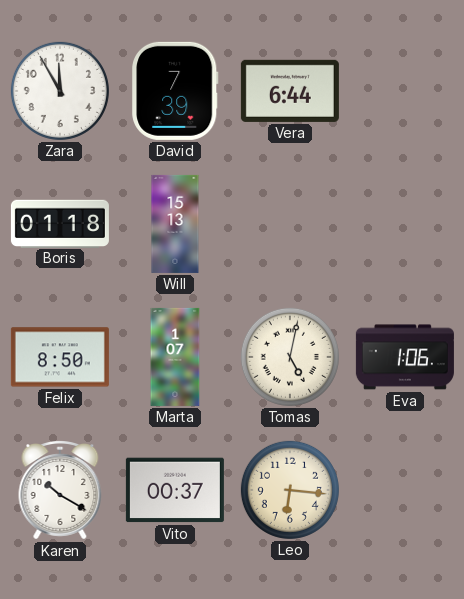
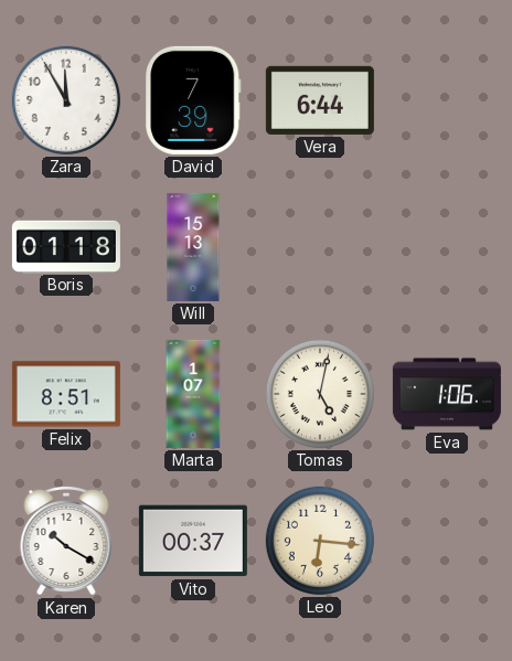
Felix: 8:50 -> 8:51
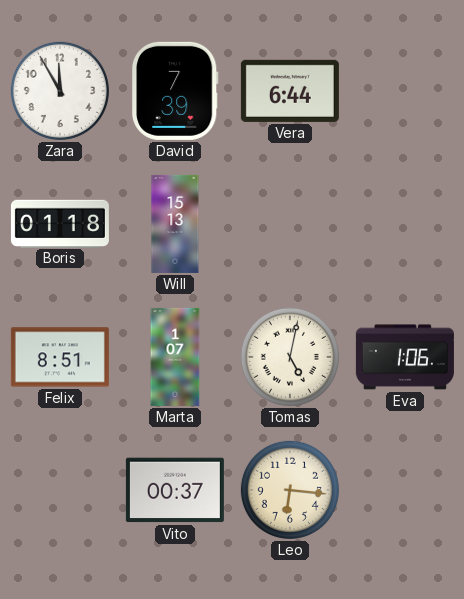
Karen: 10:20 -> none
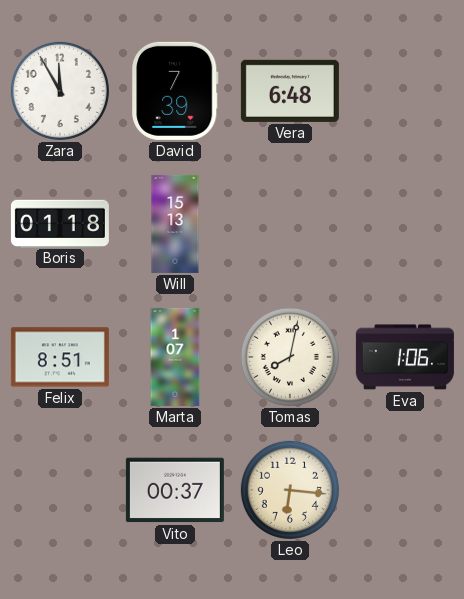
Vera: 6:44 -> 6:48
Tomas: 5:02 -> 8:02
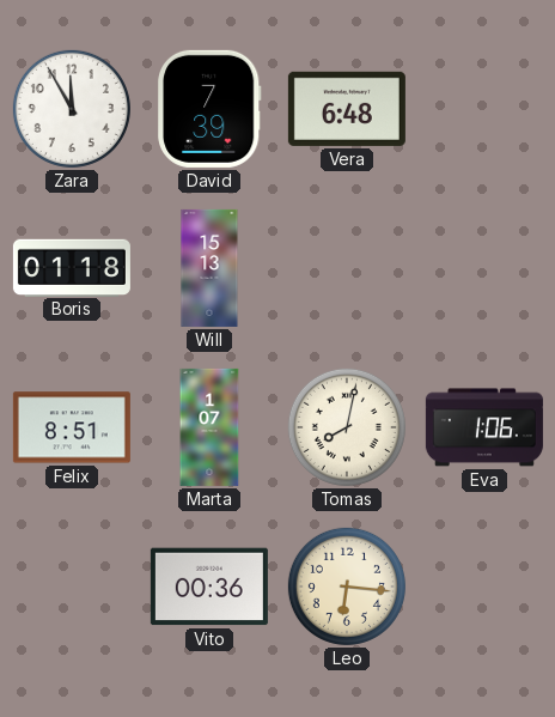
Vito: 00:37 -> 00:36
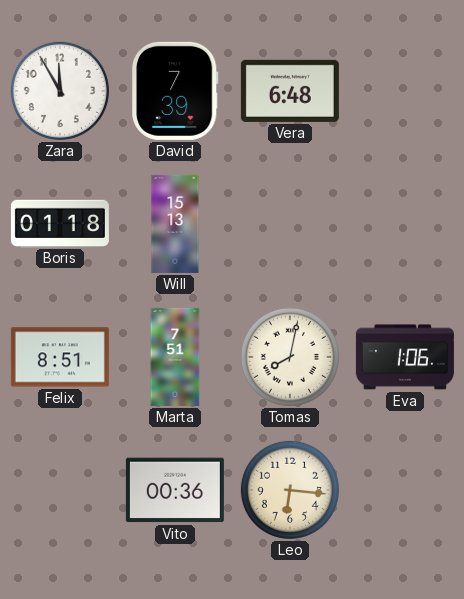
Marta: 1:07 -> 7:51
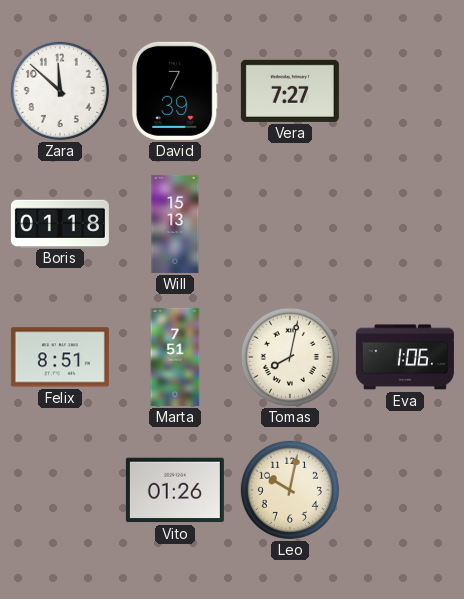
Zara: 11:55 -> 11:52
Vera: 6:48 -> 7:27
Vito: 00:36 -> 01:26
Leo: 6:16 -> 10:02
